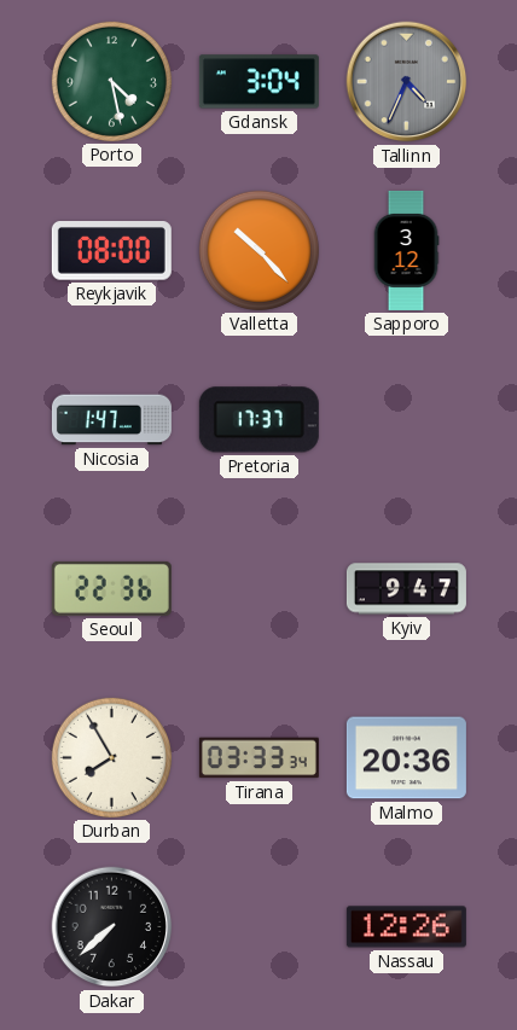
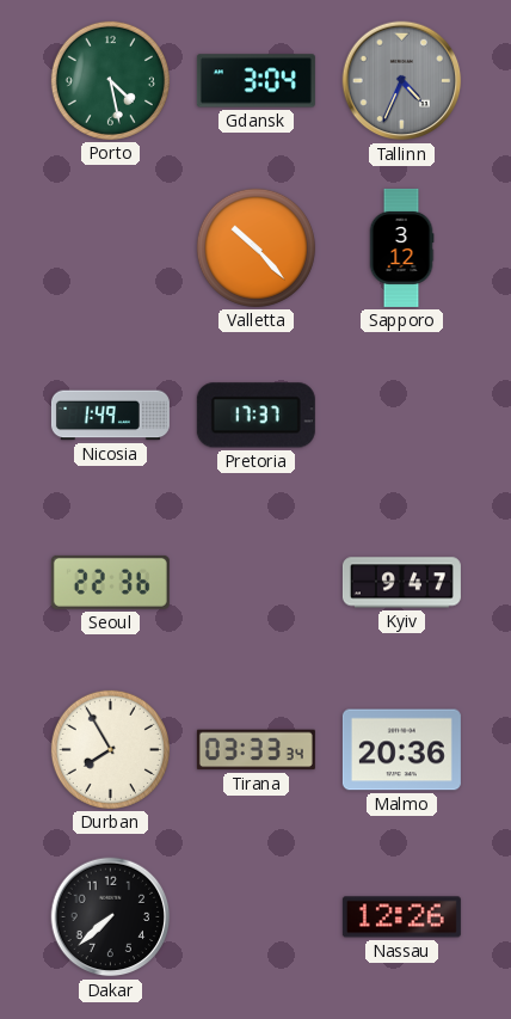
Reykjavik: 08:00 -> none
Nicosia: 1:47 -> 1:49
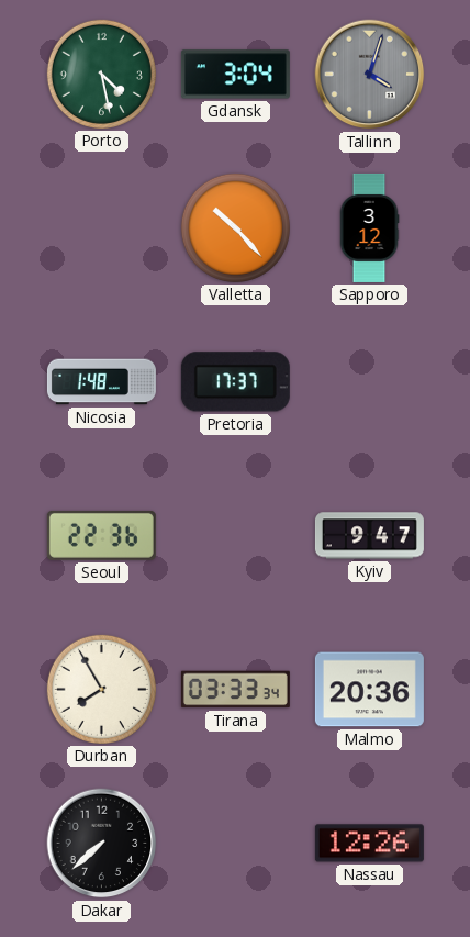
Tallinn: 4:34 -> 4:03
Nicosia: 1:49 -> 1:48
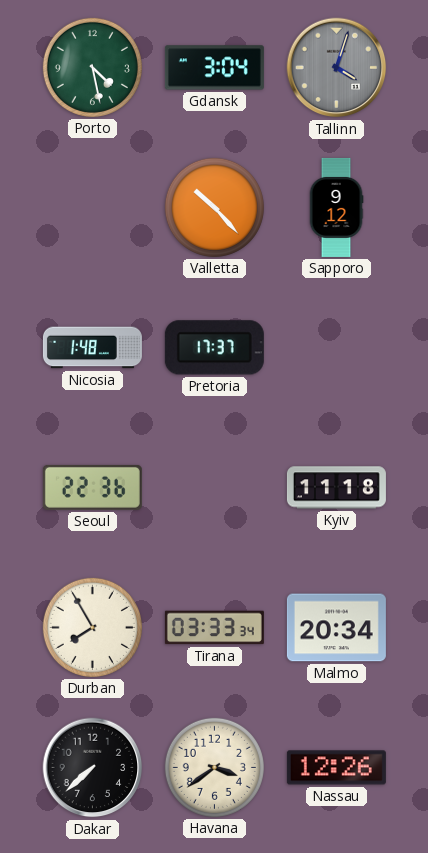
Sapporo: 3:12 -> 9:12
Kyiv: 9:47 -> 11:18
Malmo: 20:36 -> 20:34
Havana: none -> 3:39
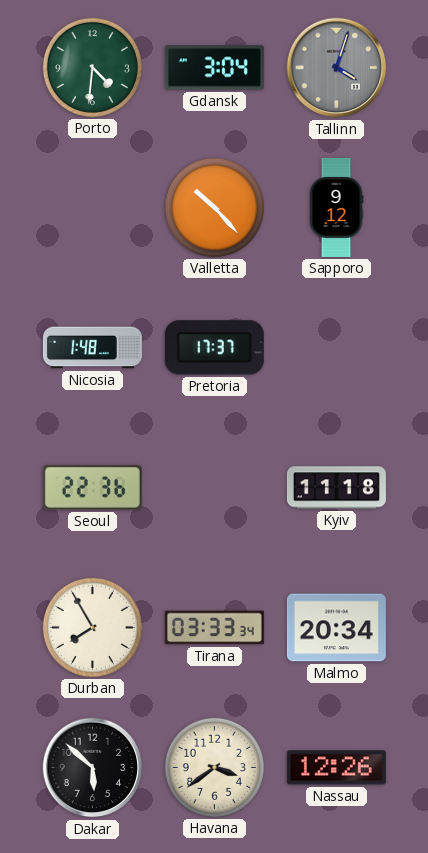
Porto: 4:28 -> 4:31
Dakar: 7:38 -> 5:52
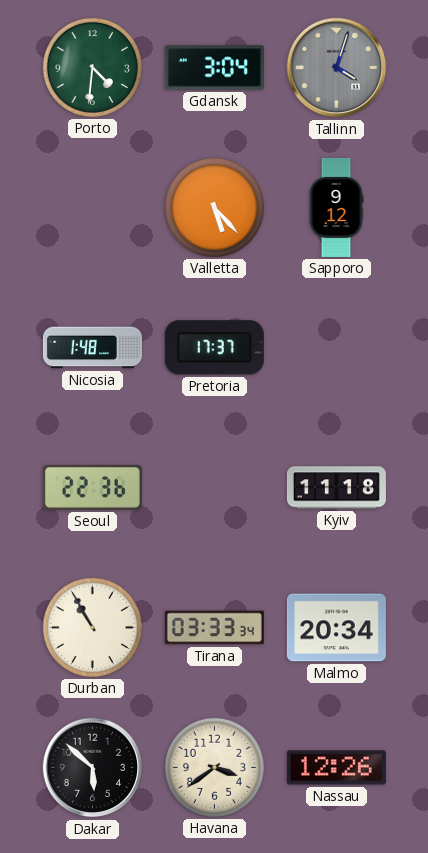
Valletta: 10:23 -> 5:23
Durban: 7:55 -> 10:55
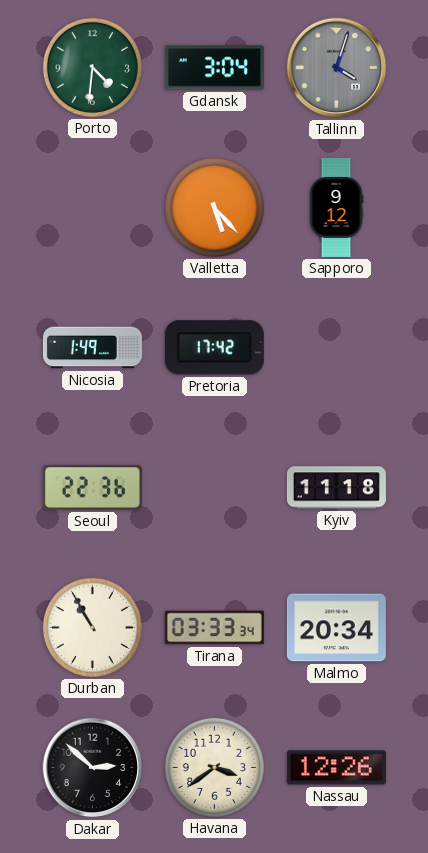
Nicosia: 1:48 -> 1:49
Pretoria: 17:37 -> 17:42
Dakar: 5:52 -> 2:52
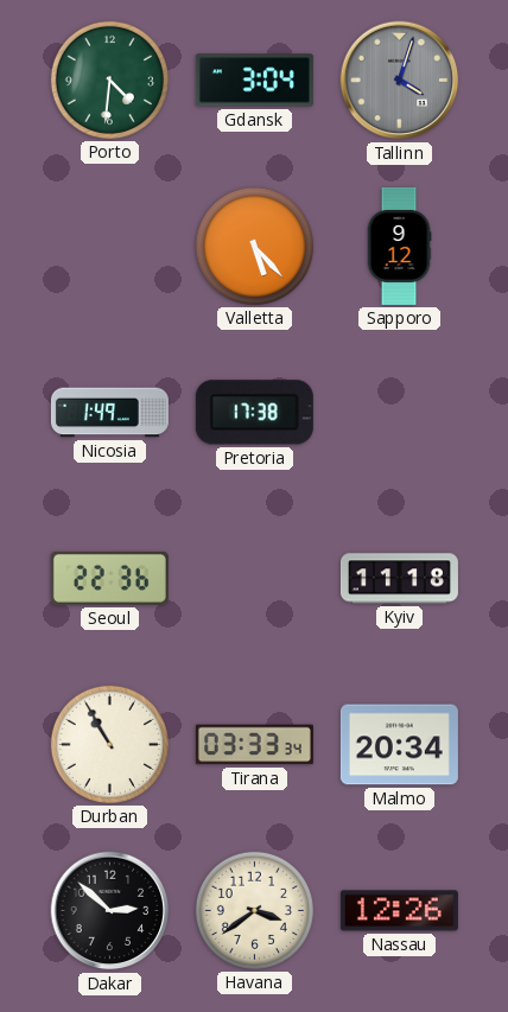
Pretoria: 17:42 -> 17:38
